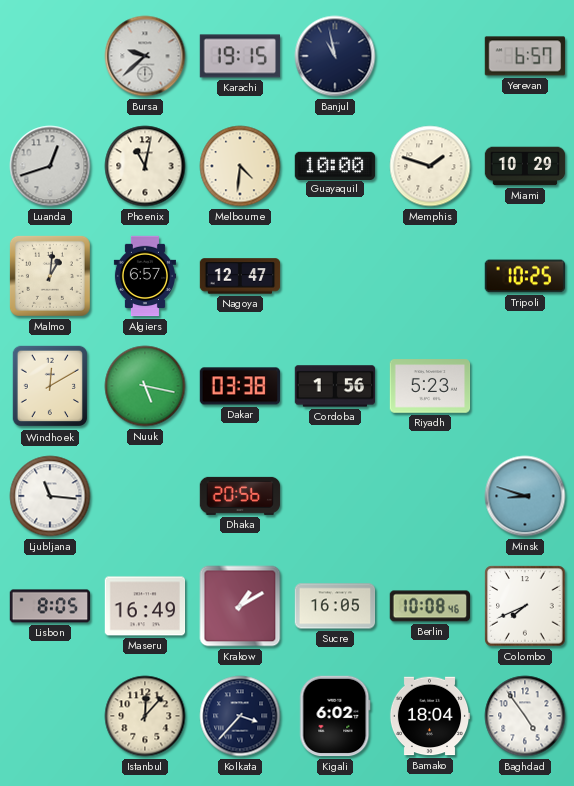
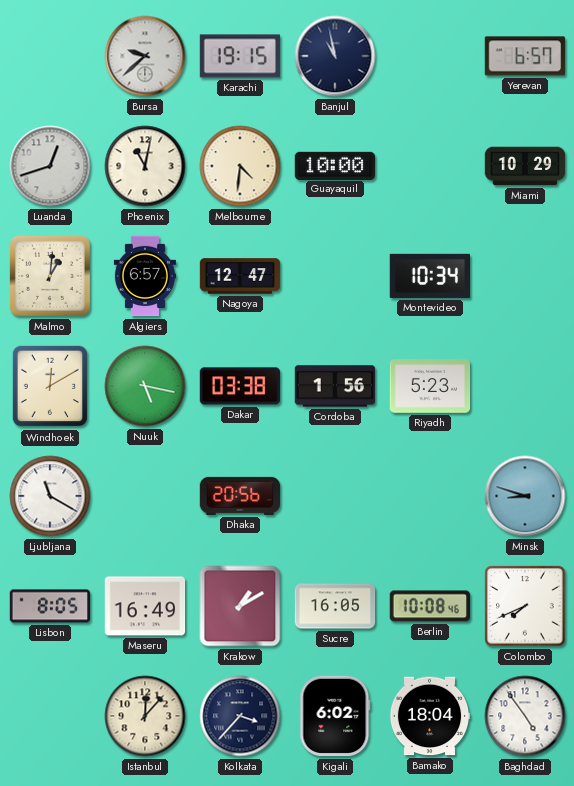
Memphis: 1:48 -> none
Montevideo: none -> 10:34
Tripoli: 10:25 -> none
Ljubljana: 11:16 -> 11:20
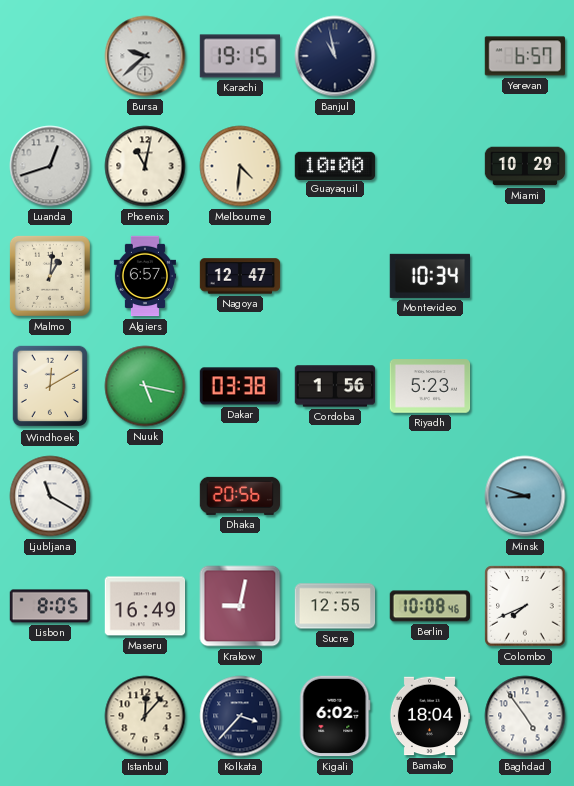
Krakow: 1:10 -> 9:02
Sucre: 16:05 -> 12:55
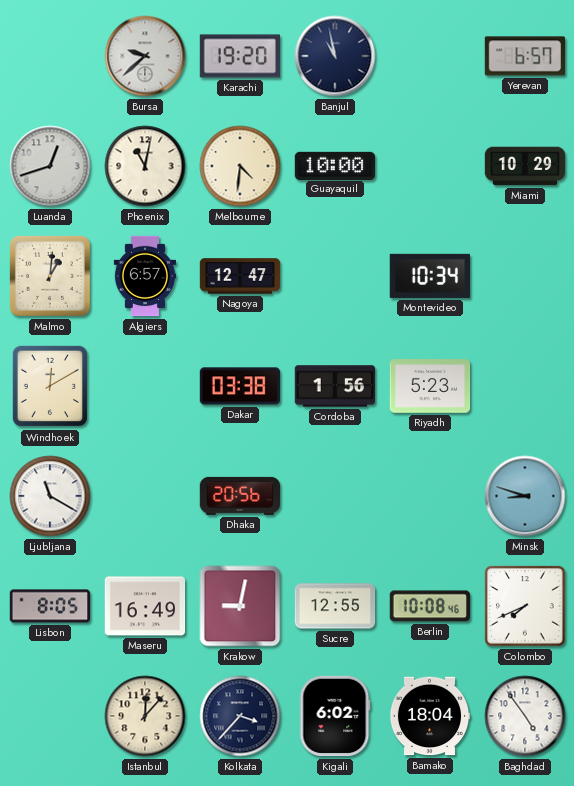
Karachi: 19:15 -> 19:20
Nuuk: 5:17 -> none
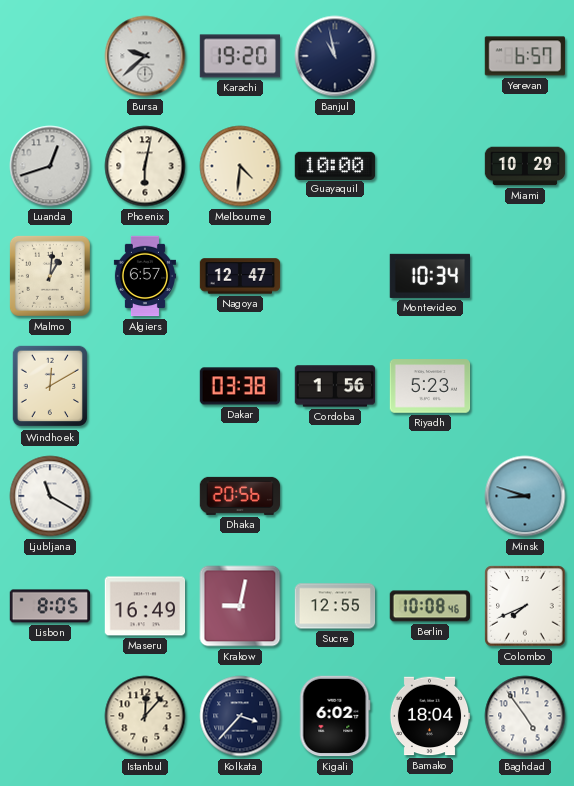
Phoenix: 11:02 -> 6:02
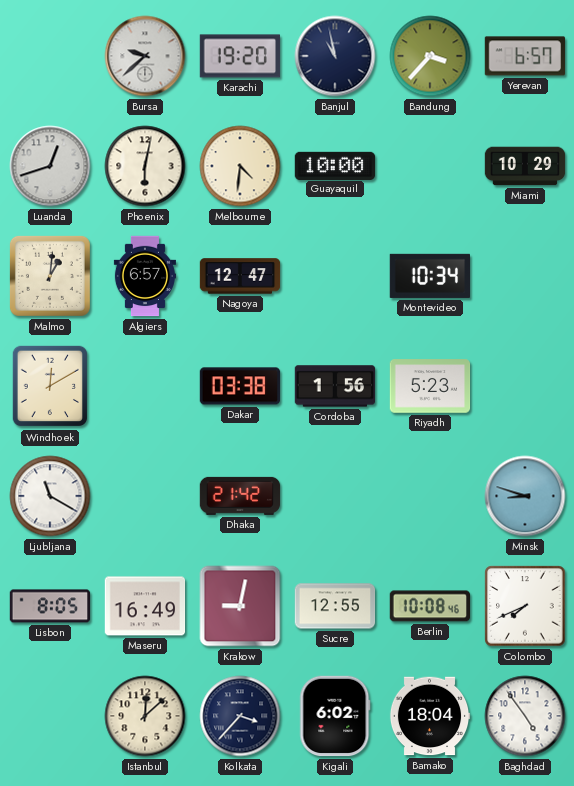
Bandung: none -> 3:37
Dhaka: 20:56 -> 21:42
Istanbul: 12:07 -> 12:08
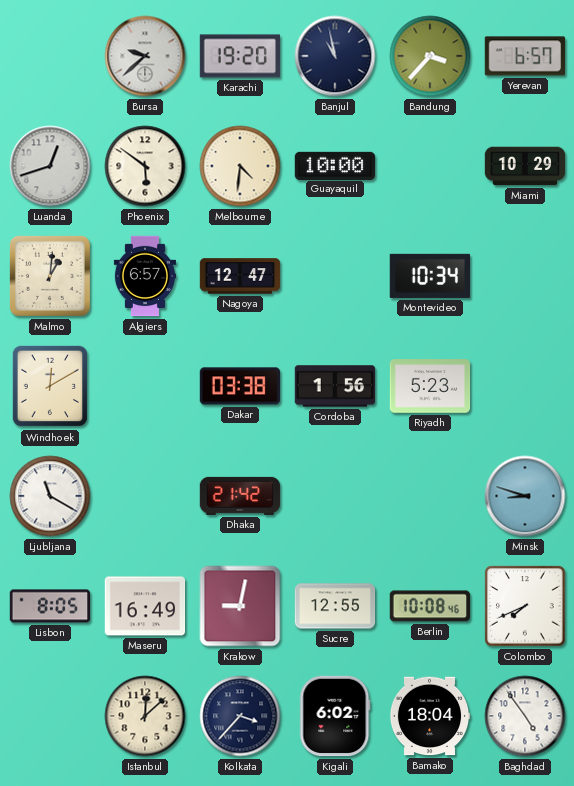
Phoenix: 6:02 -> 5:51
